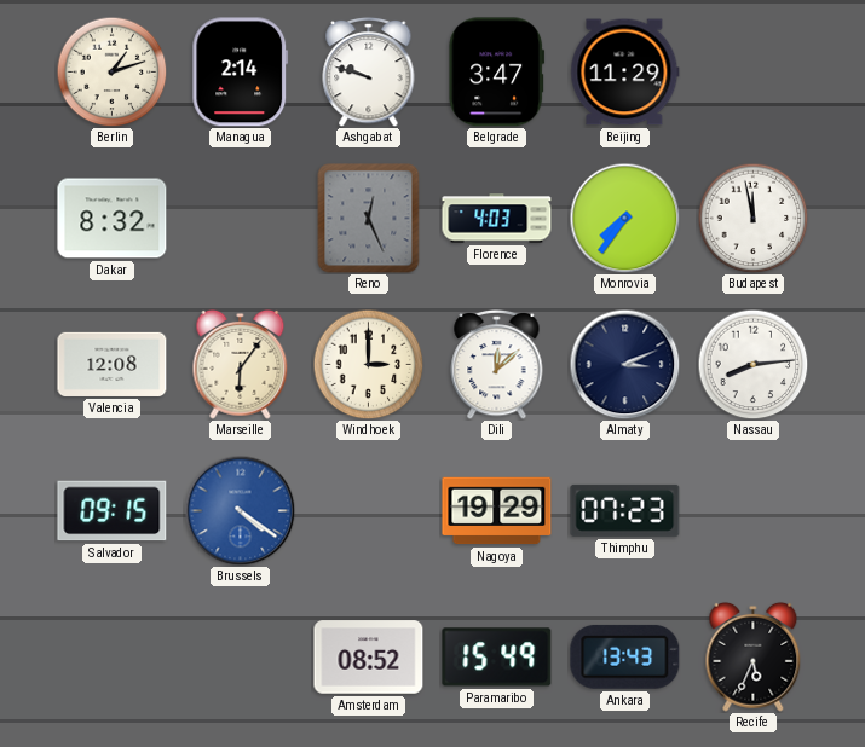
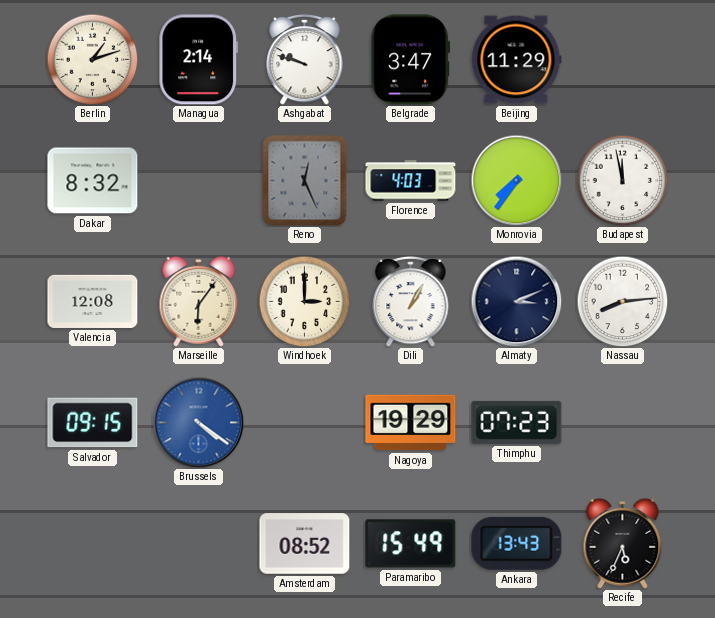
Dili: 12:08 -> 1:05
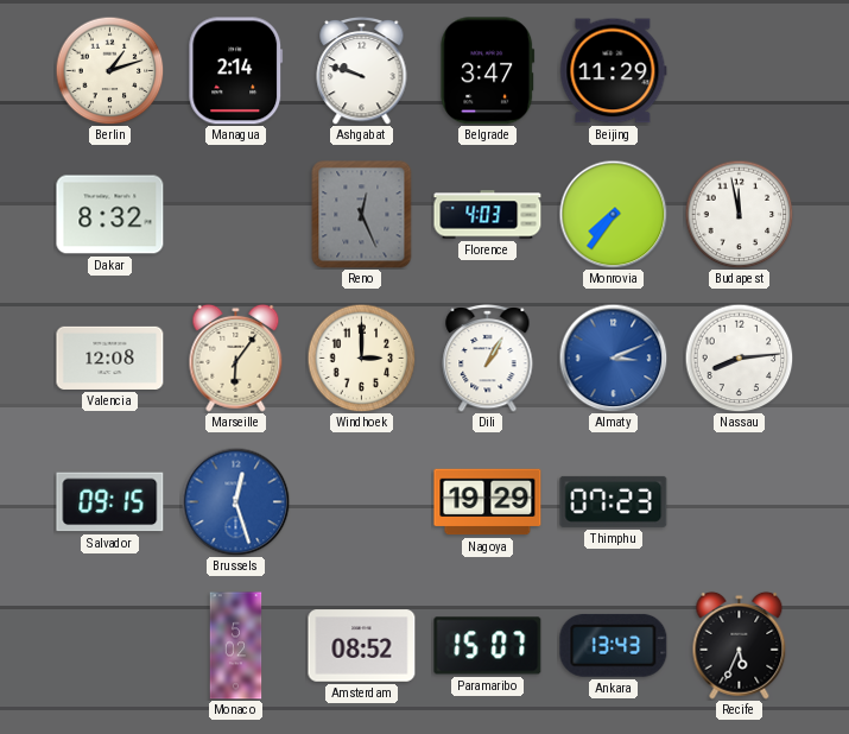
Almaty dial: navy -> blue
Brussels: 4:21 -> 12:27
Monaco: none -> 5:02
Paramaribo: 15:49 -> 15:07
